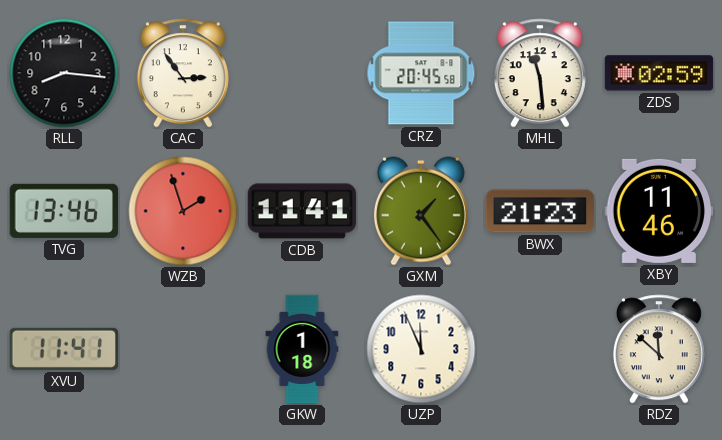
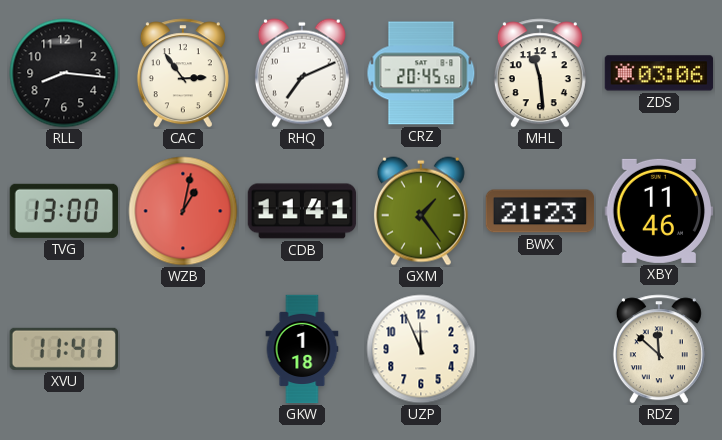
RHQ: none -> 7:11
ZDS: 02:59 -> 03:06
TVG: 13:46 -> 13:00
WZB: 1:57 -> 1:02
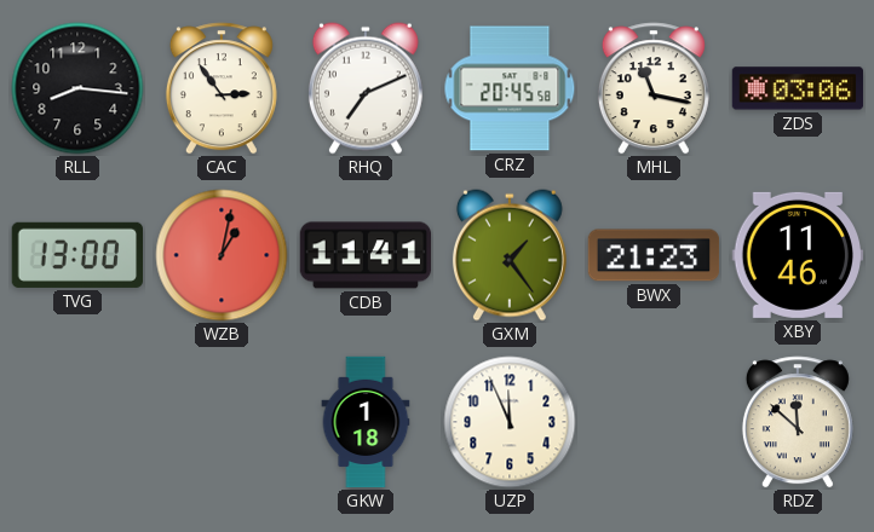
MHL: 11:29 -> 11:17
XVU: 11:41 -> none
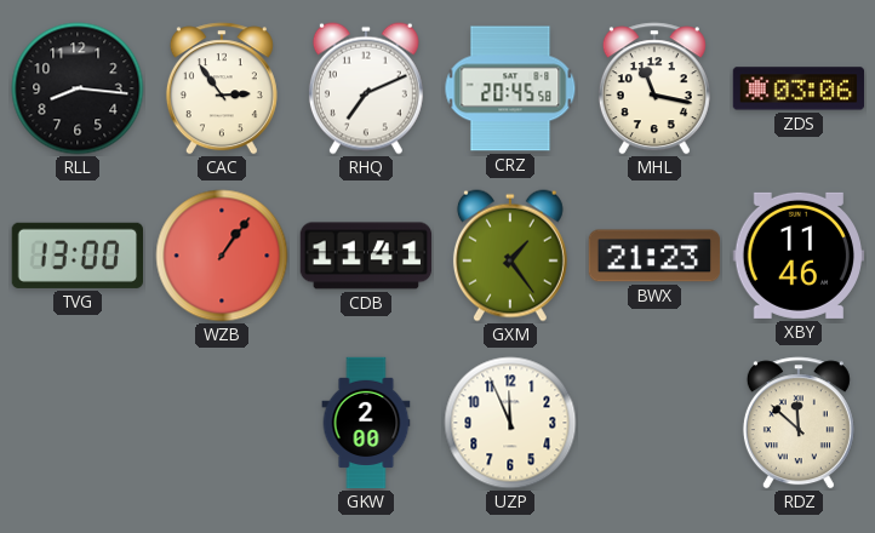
WZB: 1:02 -> 1:06
GKW: 1:18 -> 2:00
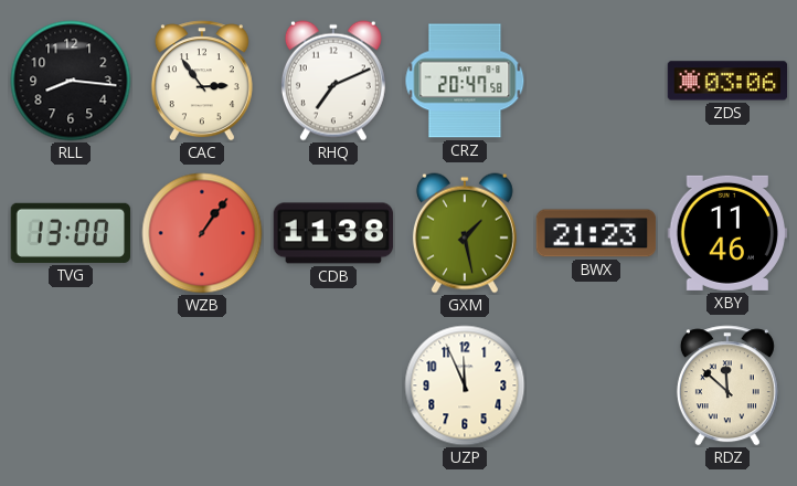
CRZ: 20:45 -> 20:47
MHL: 11:17 -> none
CDB: 11:41 -> 11:38
GXM: 1:24 -> 1:28
GKW: 2:00 -> none
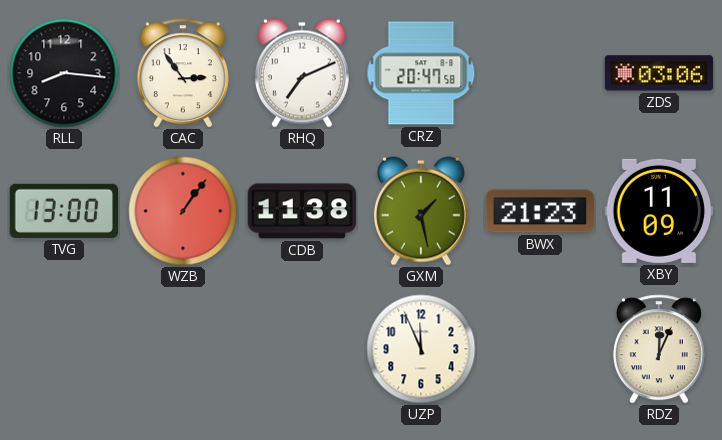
XBY: 11:46 -> 11:09
RDZ: 11:52 -> 12:04
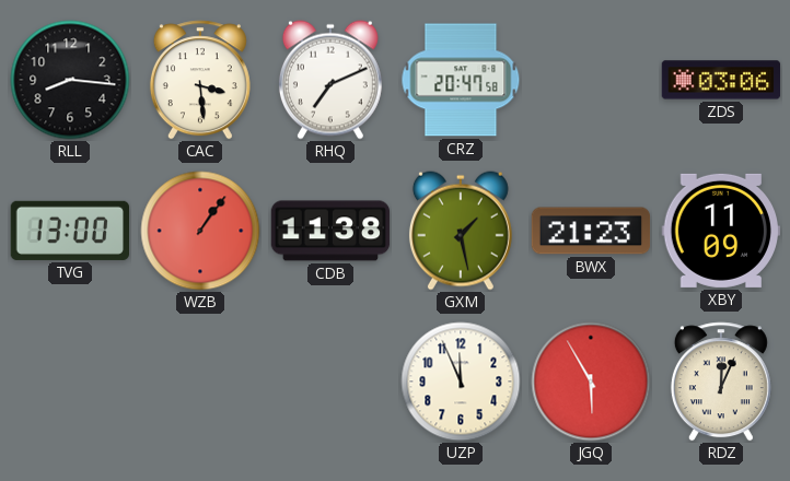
CAC: 2:54 -> 3:29
JGQ: none -> 5:55
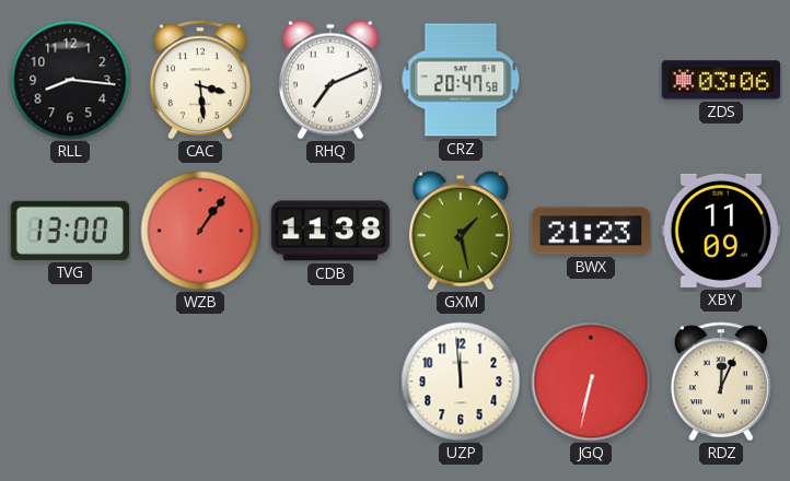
UZP: 11:56 -> 11:59
JGQ: 5:55 -> 6:32
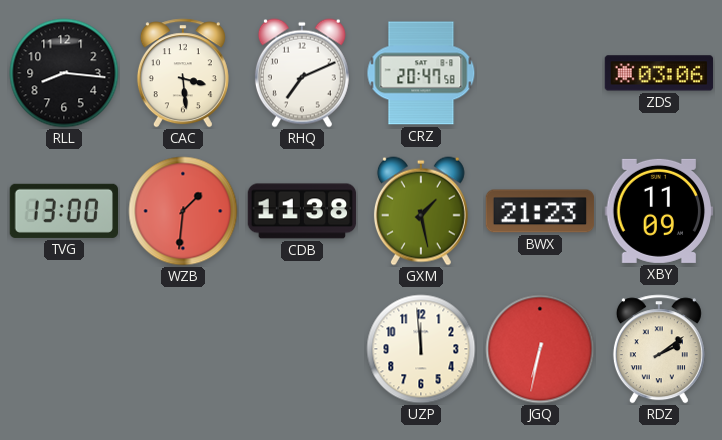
WZB: 1:06 -> 1:31
RDZ: 12:04 -> 2:09
